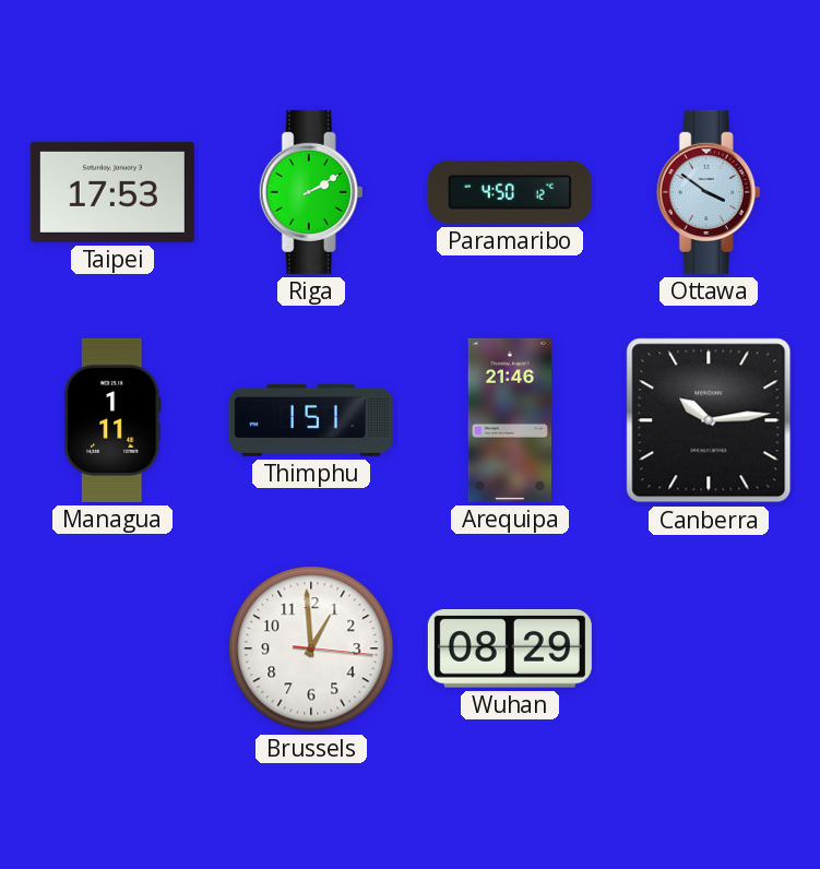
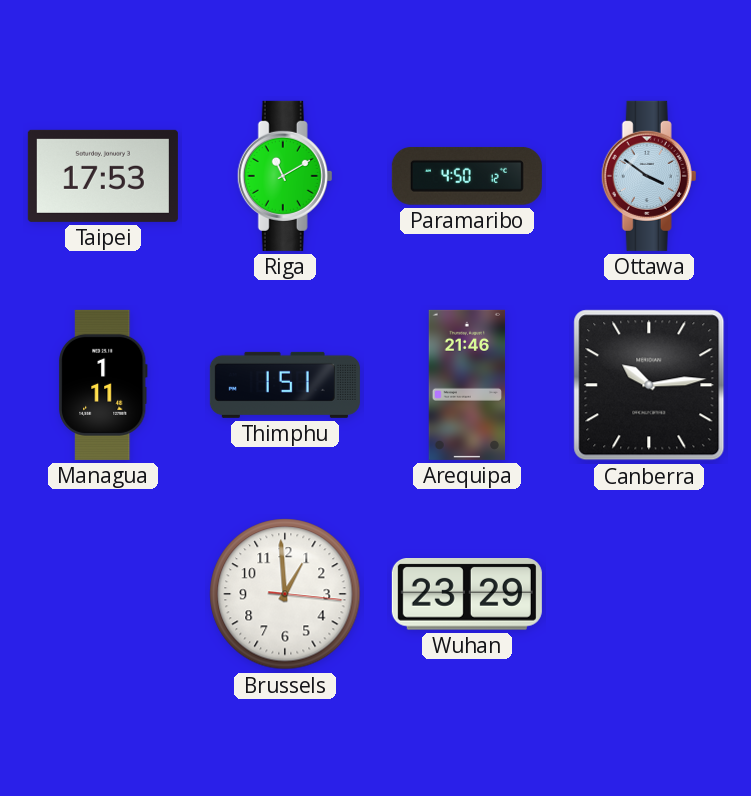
Riga: 2:10 -> 11:10
Wuhan: 08:29 -> 23:29
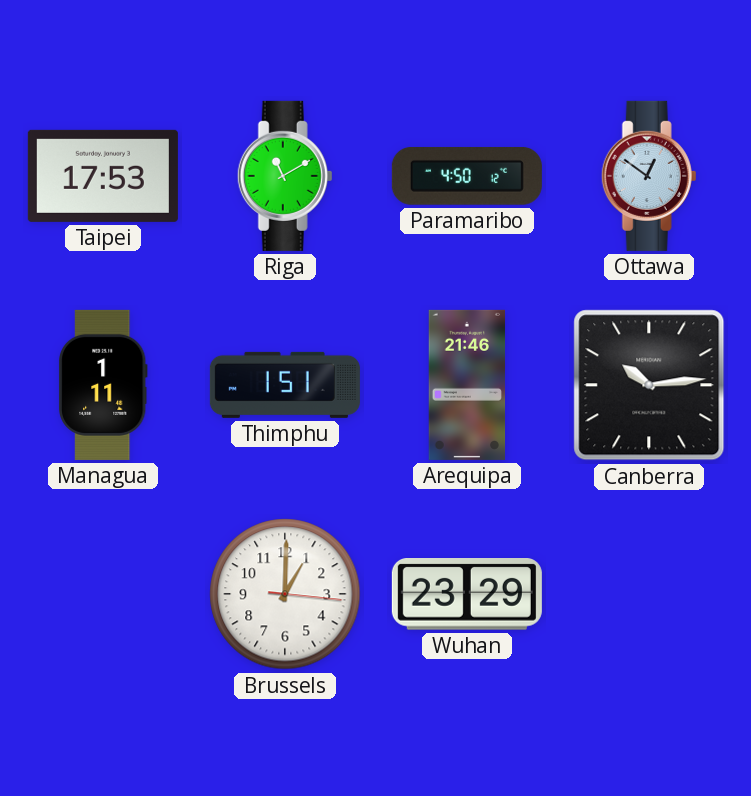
Ottawa: 3:51 -> 12:51
Brussels: 12:59 -> 1:00
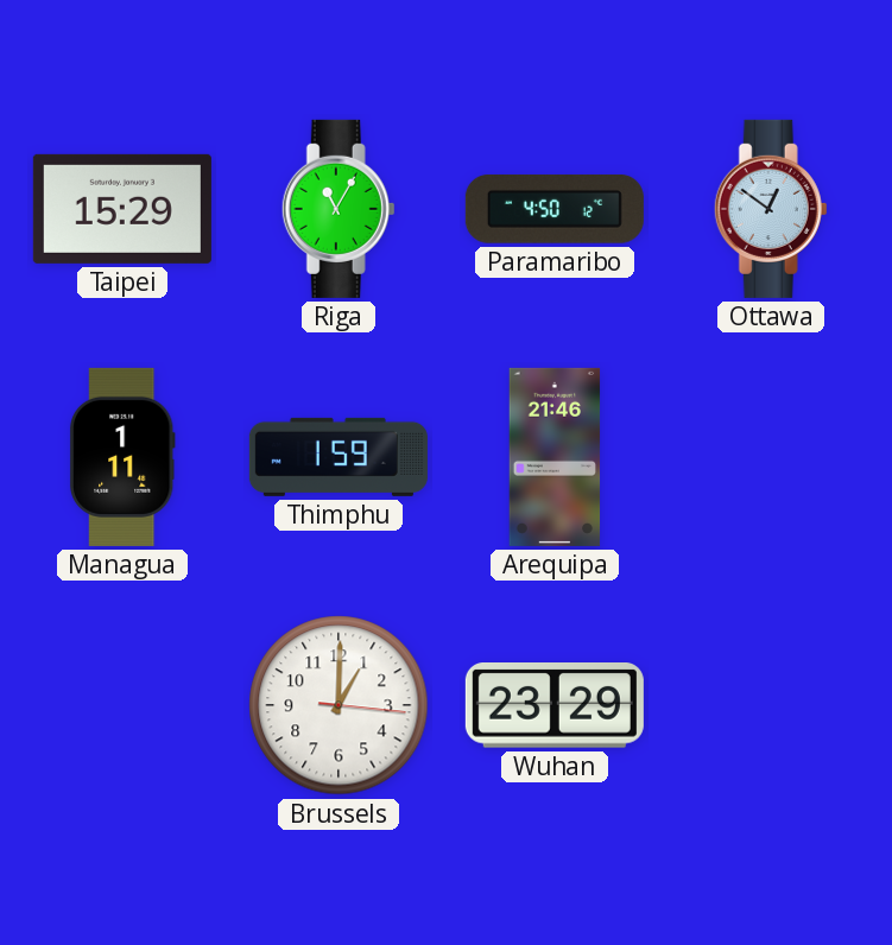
Taipei: 17:53 -> 15:29
Riga: 11:10 -> 11:05
Thimphu: 1:51 -> 1:59
Canberra: 10:14 -> none
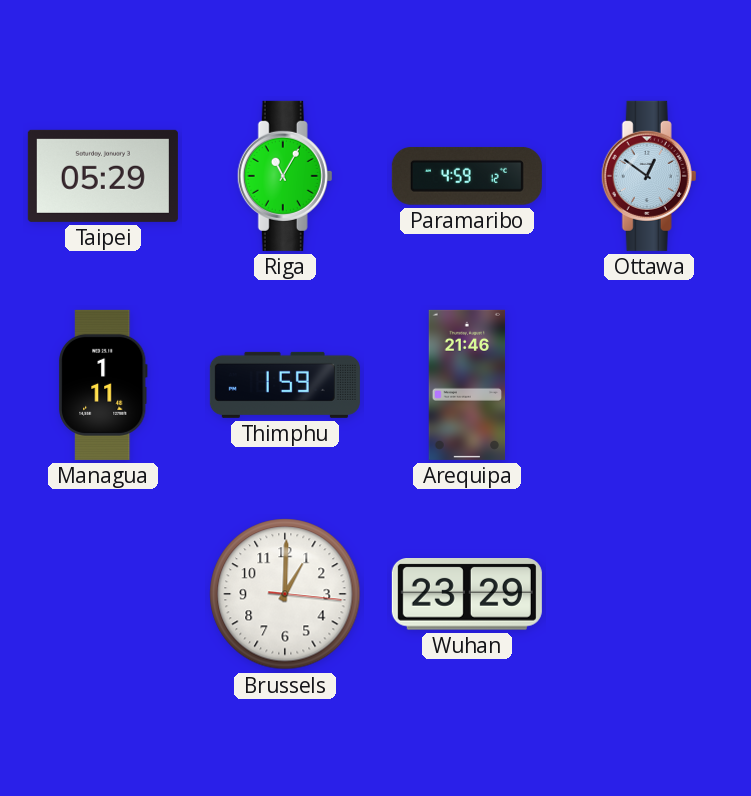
Taipei: 15:29 -> 05:29
Paramaribo: 4:50 -> 4:59
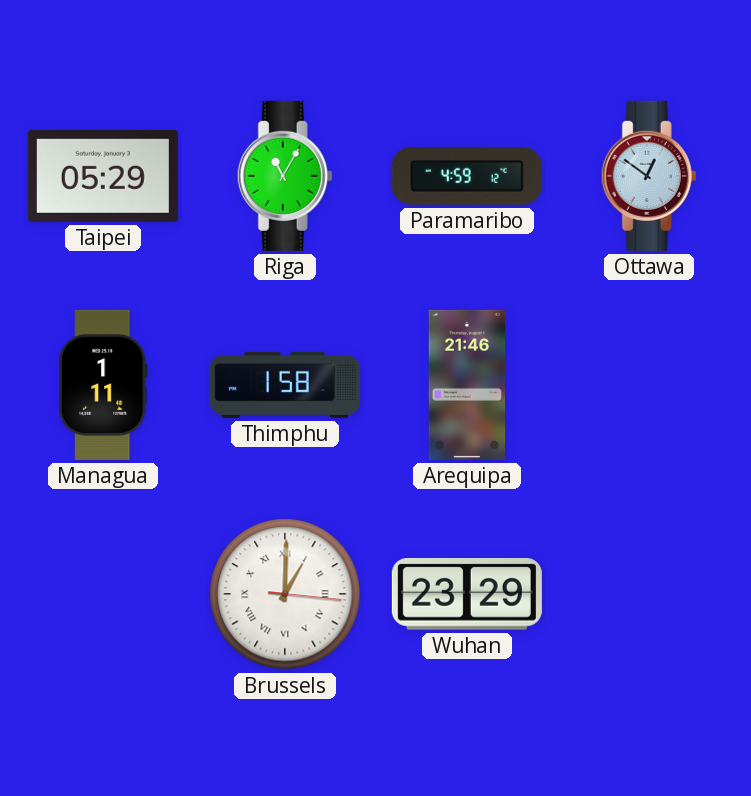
Thimphu: 1:59 -> 1:58
Brussels numerals: Arabic -> Roman
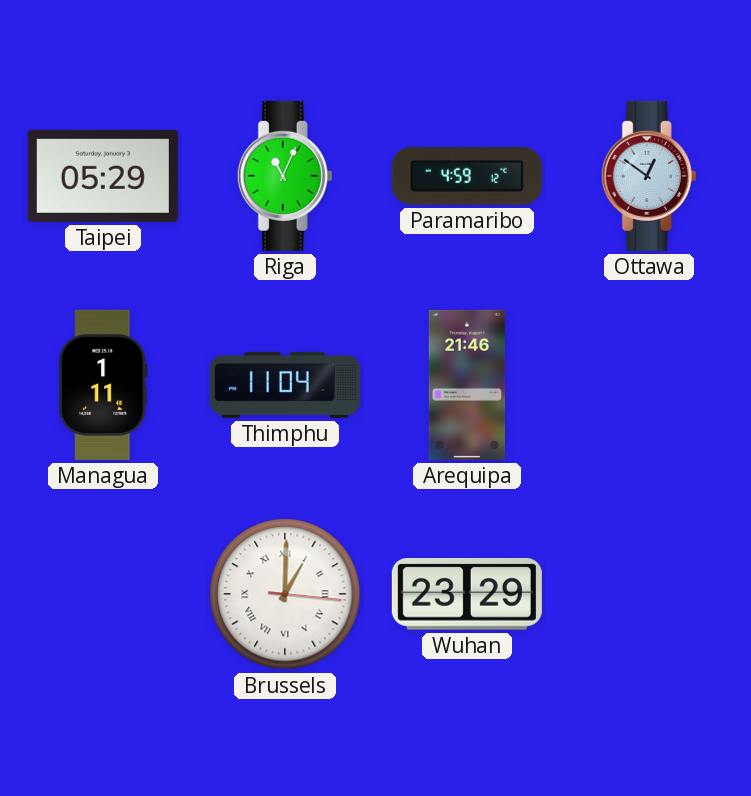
Riga: 11:05 -> 11:04
Thimphu: 1:58 -> 11:04
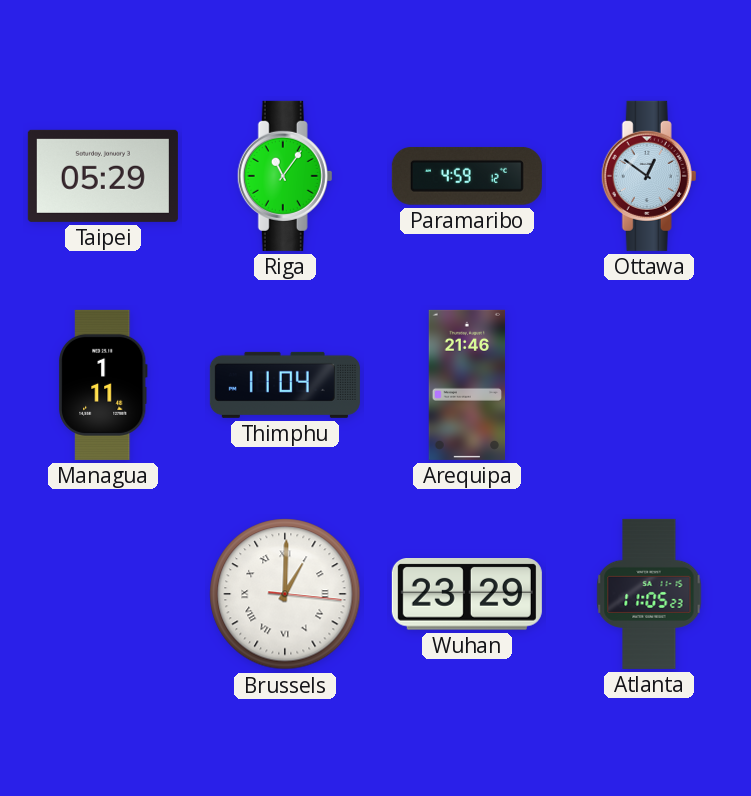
Riga: 11:04 -> 11:06
Atlanta: none -> 11:05
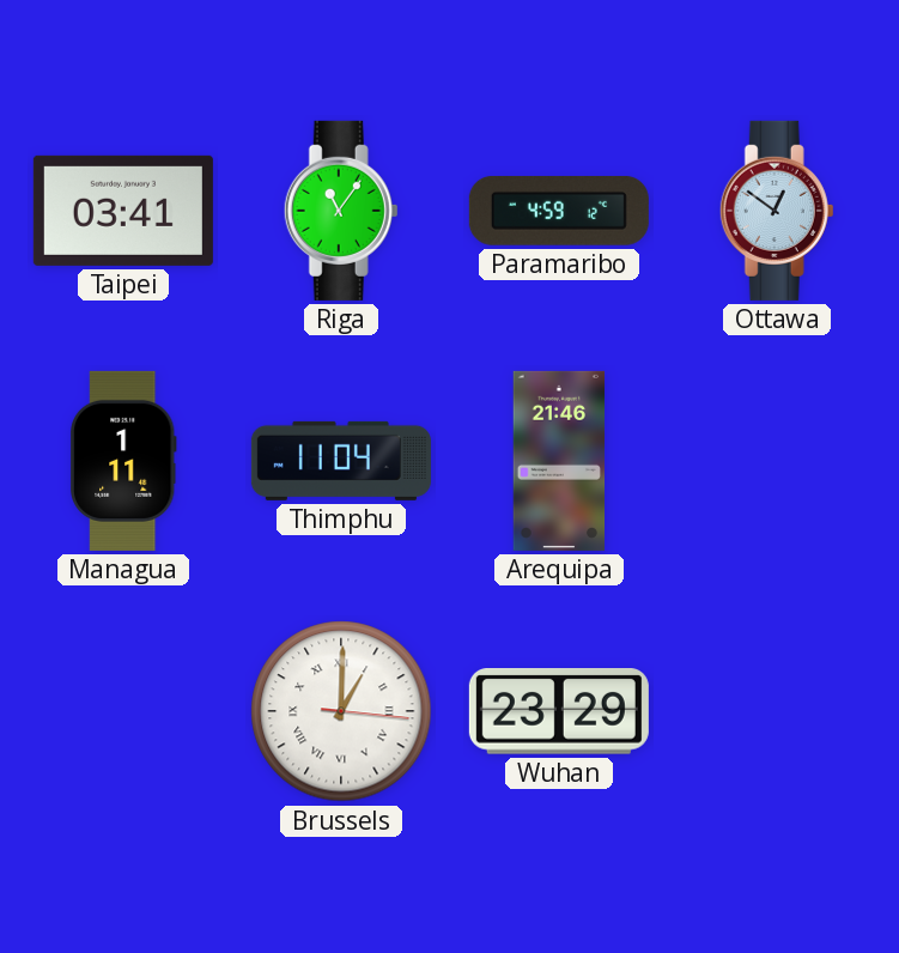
Taipei: 05:29 -> 03:41
Atlanta: 11:05 -> none
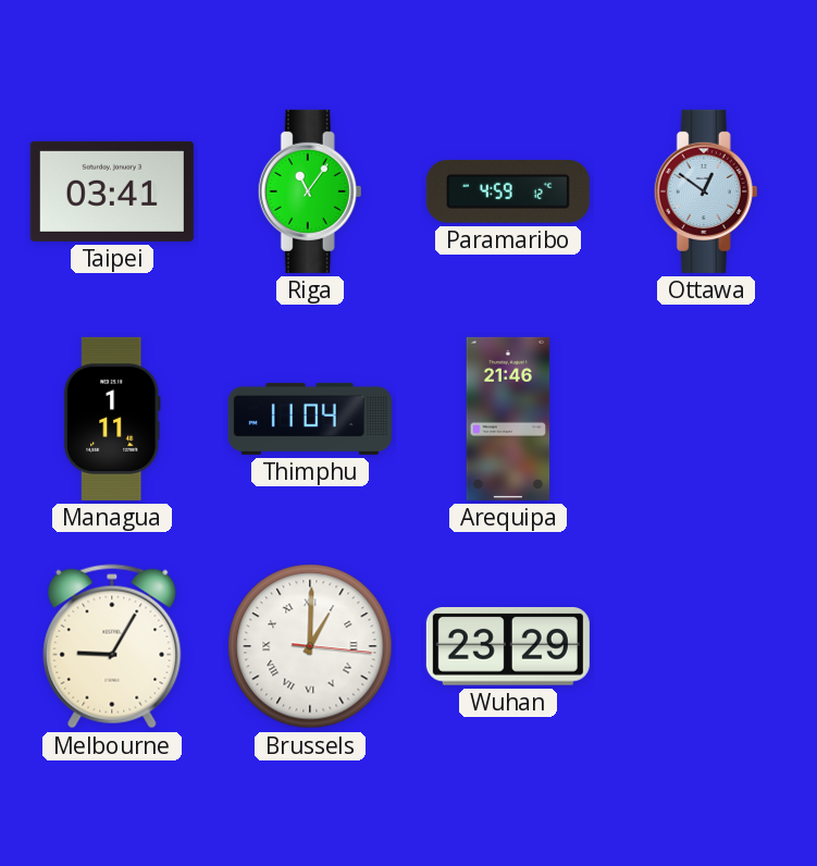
Melbourne: none -> 9:05
